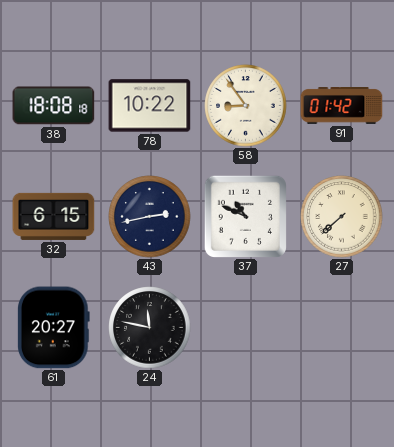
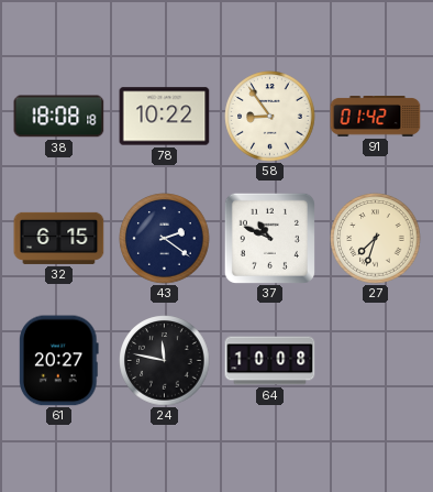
43: 2:43 -> 2:21
27: 7:38 -> 7:33
64: none -> 10:08
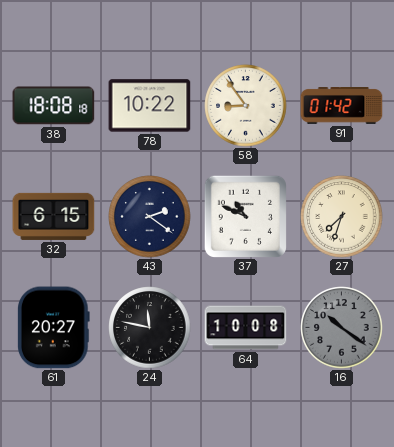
16: none -> 10:21
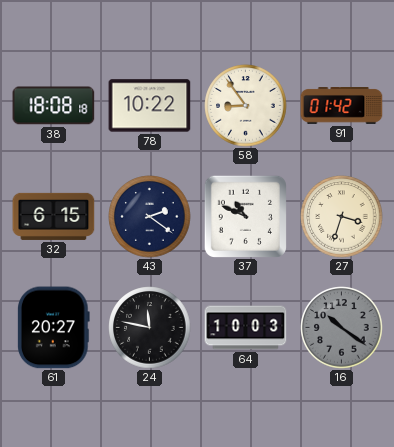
27: 7:33 -> 3:33
64: 10:08 -> 10:03
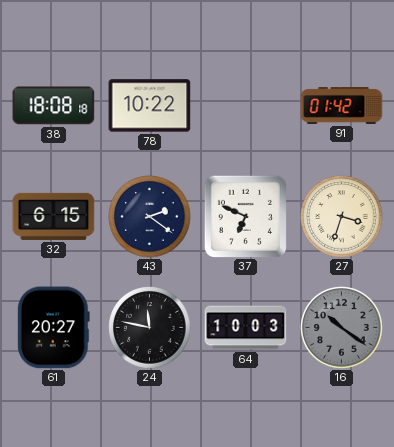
58: 8:54 -> none
37: 10:49 -> 6:49
